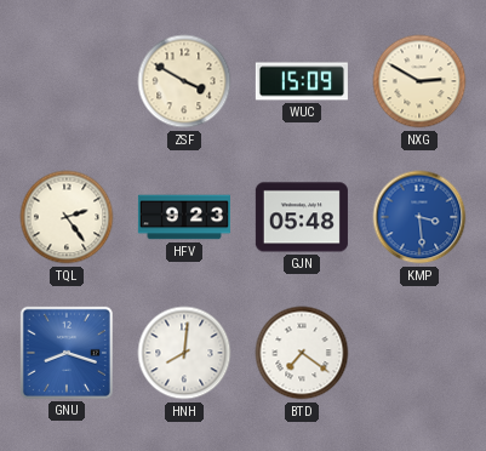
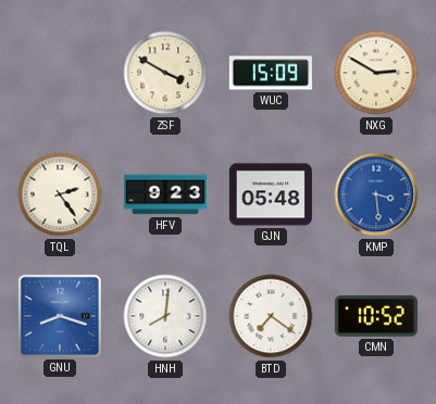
CMN: none -> 10:52
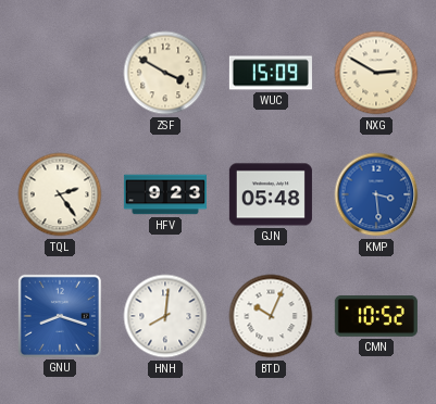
BTD: 7:21 -> 10:04
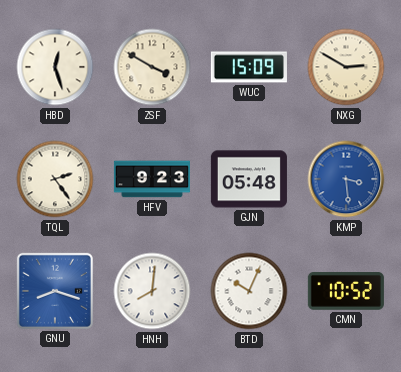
HBD: none -> 12:27
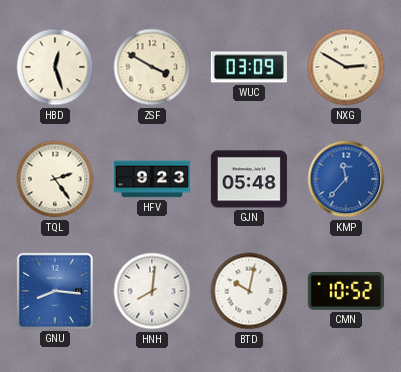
WUC: 15:09 -> 03:09
KMP: 3:29 -> 11:37
GNU: 8:18 -> 8:16
BTD: 10:04 -> 10:02
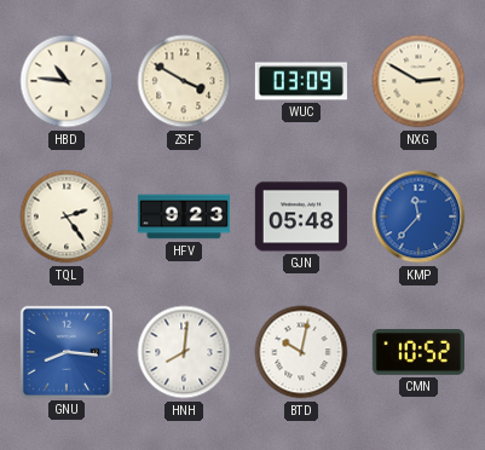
HBD: 12:27 -> 10:46
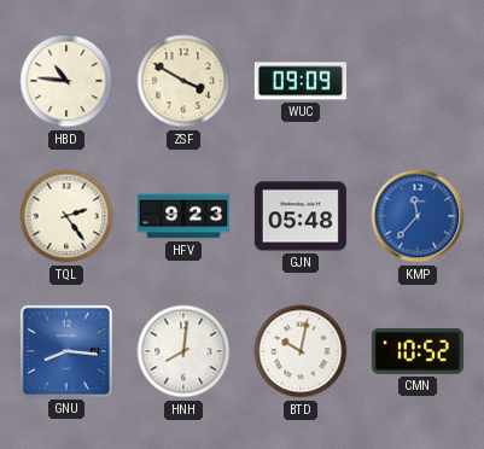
WUC: 03:09 -> 09:09
NXG: 2:50 -> none
